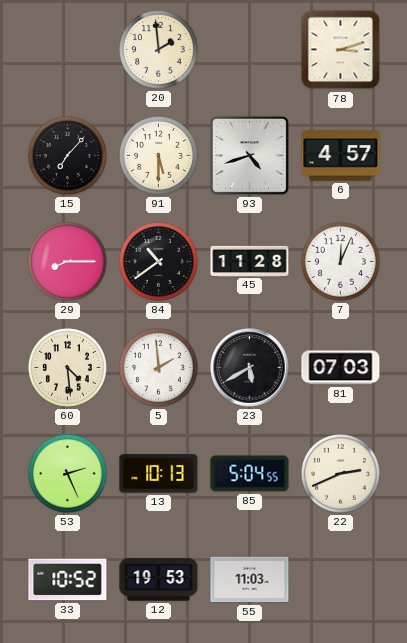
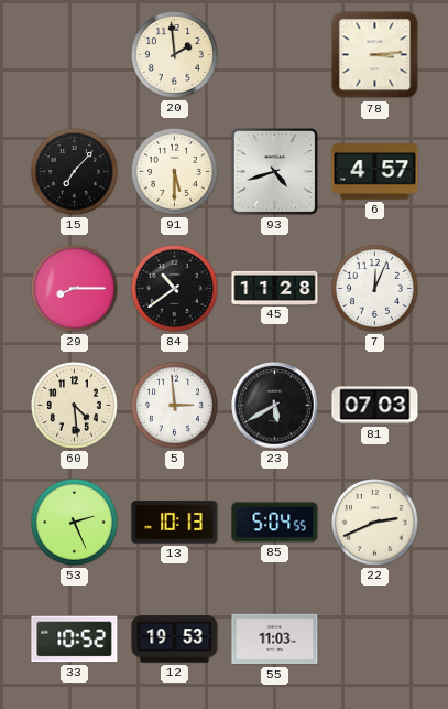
78: 3:12 -> 3:14
5: 1:59 -> 2:59
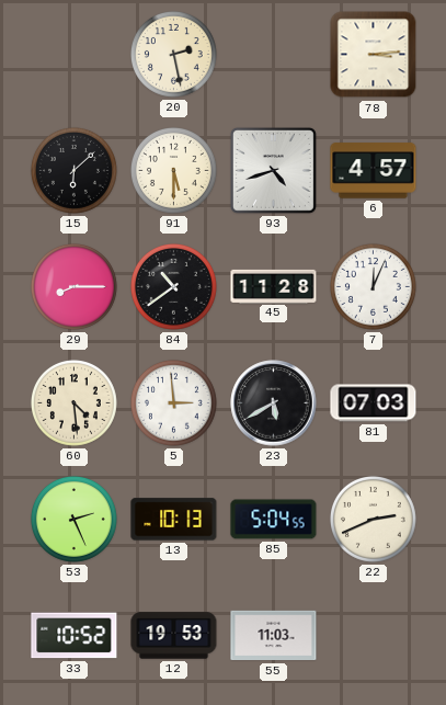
20: 1:59 -> 2:28
15: 7:07 -> 6:08
